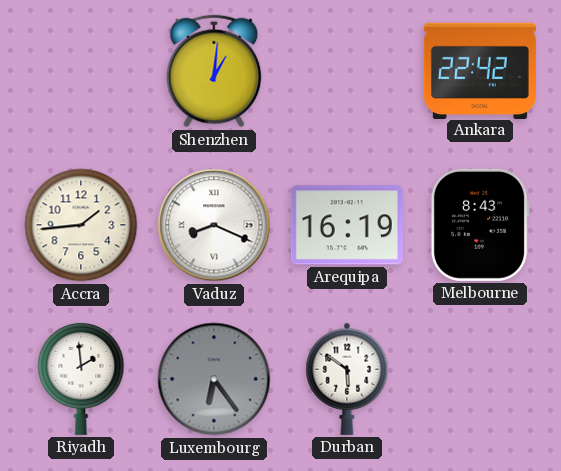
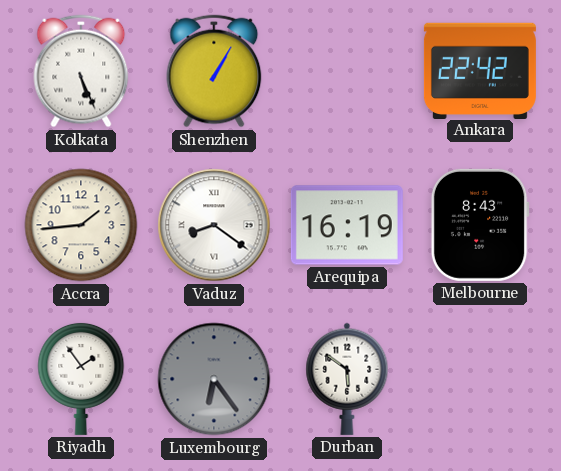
Kolkata: none -> 5:26
Shenzhen: 1:01 -> 1:05
Vaduz: 8:19 -> 8:21
Riyadh: 1:59 -> 1:54
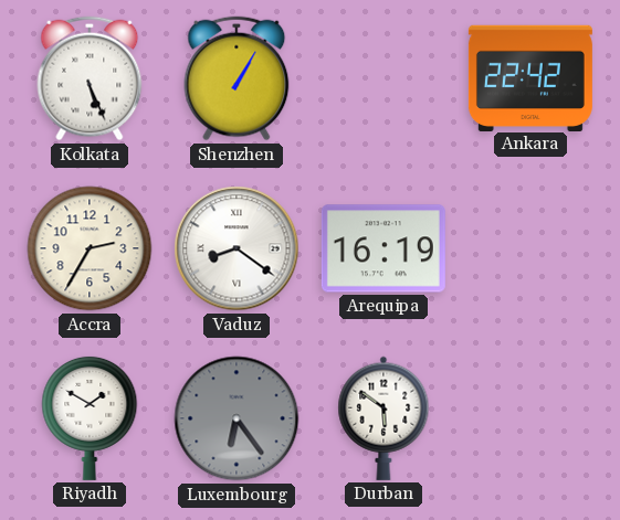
Accra: 1:44 -> 2:35
Melbourne: 8:43 -> none
Riyadh: 1:54 -> 1:50
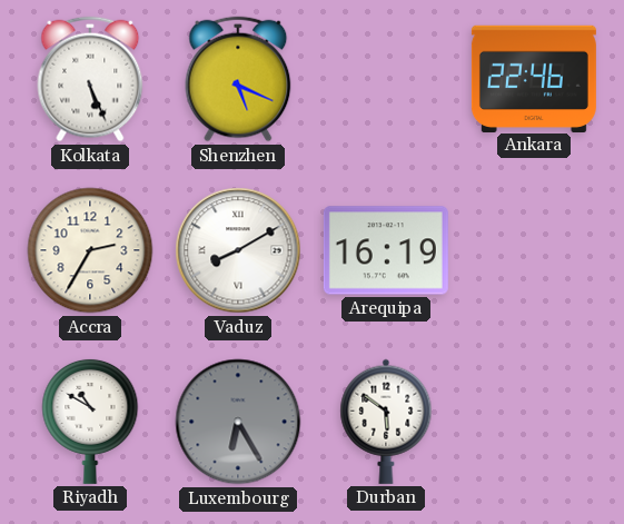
Shenzhen: 1:05 -> 5:19
Ankara: 22:42 -> 22:46
Vaduz: 8:21 -> 8:10
Riyadh: 1:50 -> 10:50
Luxembourg: 6:24 -> 6:25
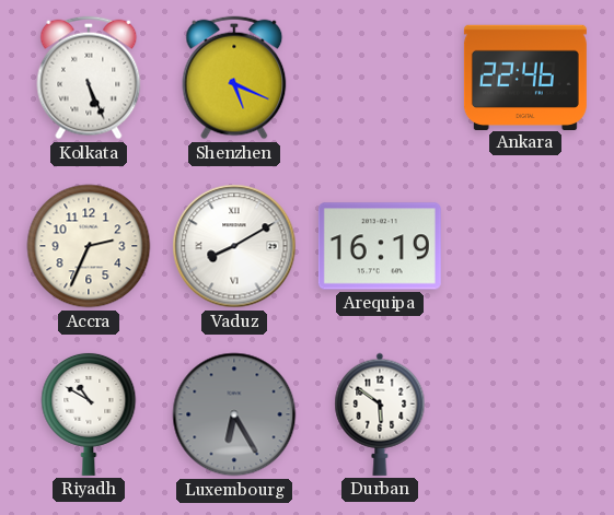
Accra: 2:35 -> 2:34
